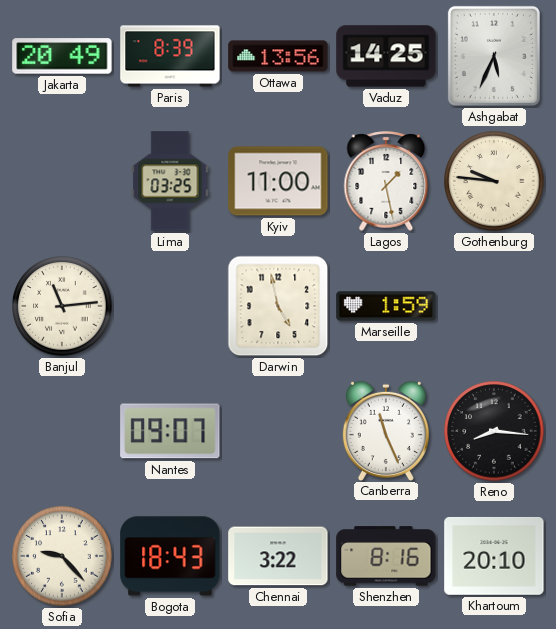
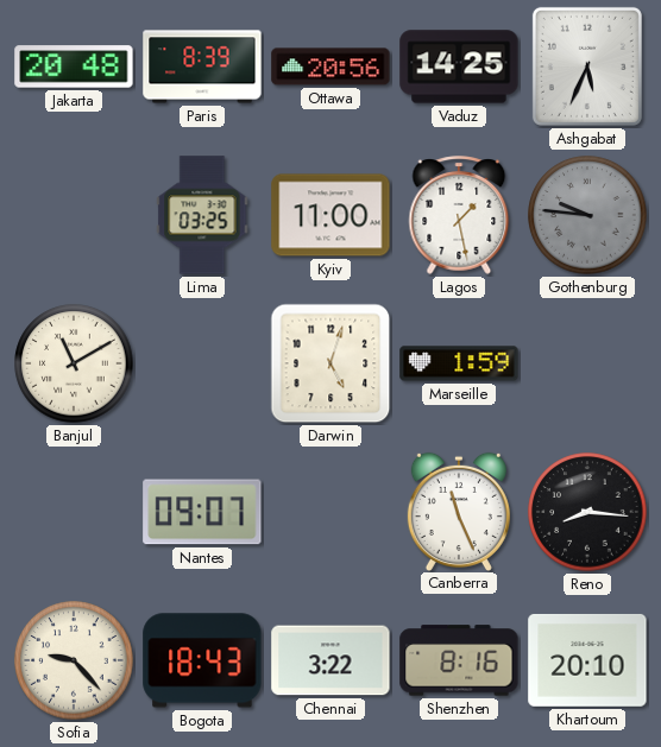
Jakarta: 20:49 -> 20:48
Ottawa: 13:56 -> 20:56
Gothenburg dial: cream -> grey
Banjul: 11:14 -> 11:10
Darwin: 4:58 -> 5:03
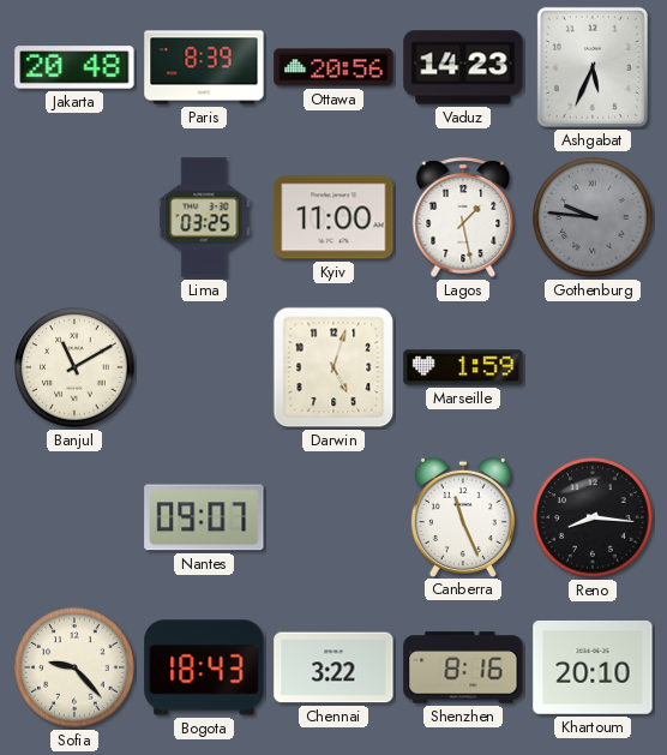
Vaduz: 14:25 -> 14:23
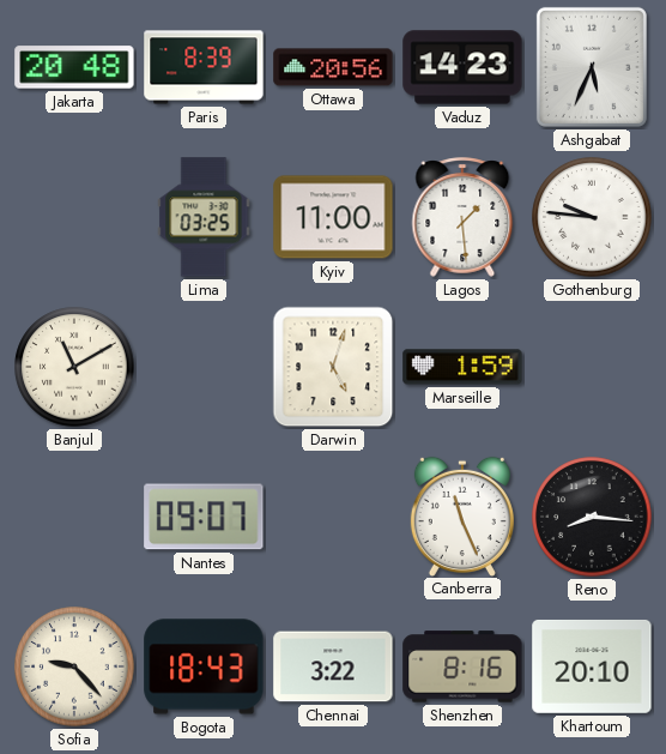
Lagos: 1:28 -> 1:29
Gothenburg dial: grey -> white
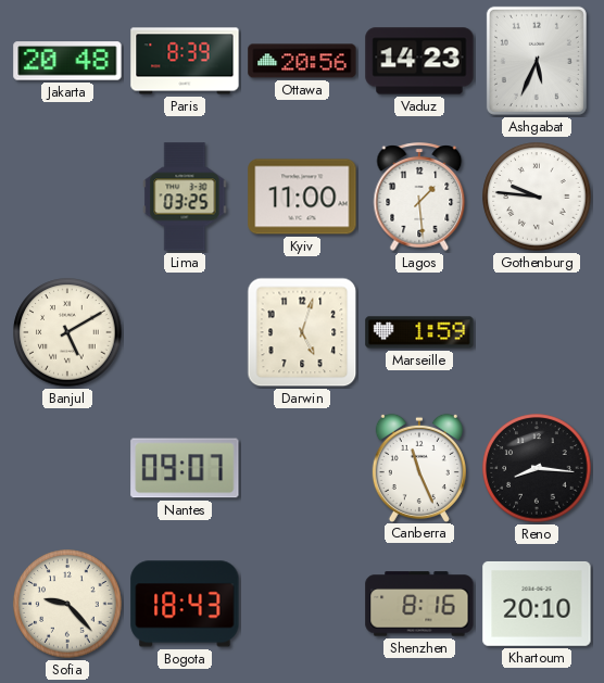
Banjul: 11:10 -> 5:10
Chennai: 3:22 -> none
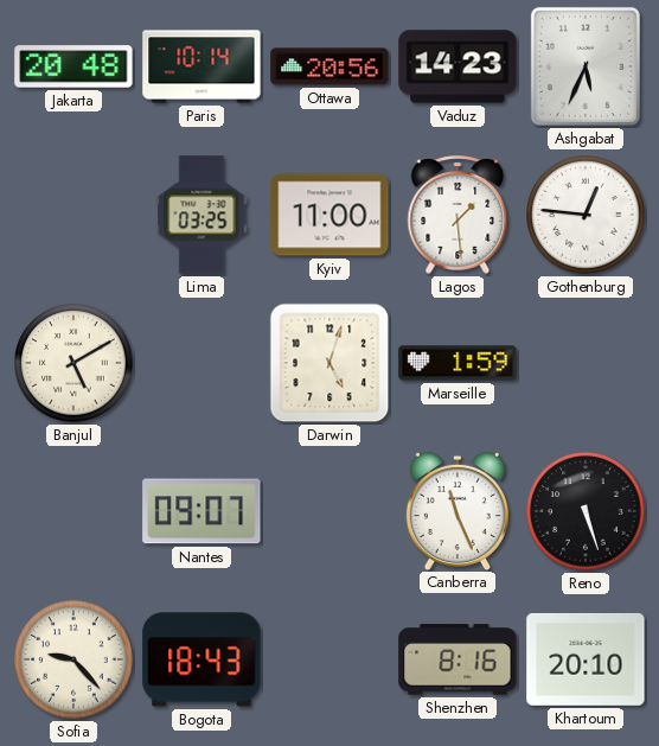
Paris: 8:39 -> 10:14
Gothenburg: 9:46 -> 12:46
Reno: 8:16 -> 5:27
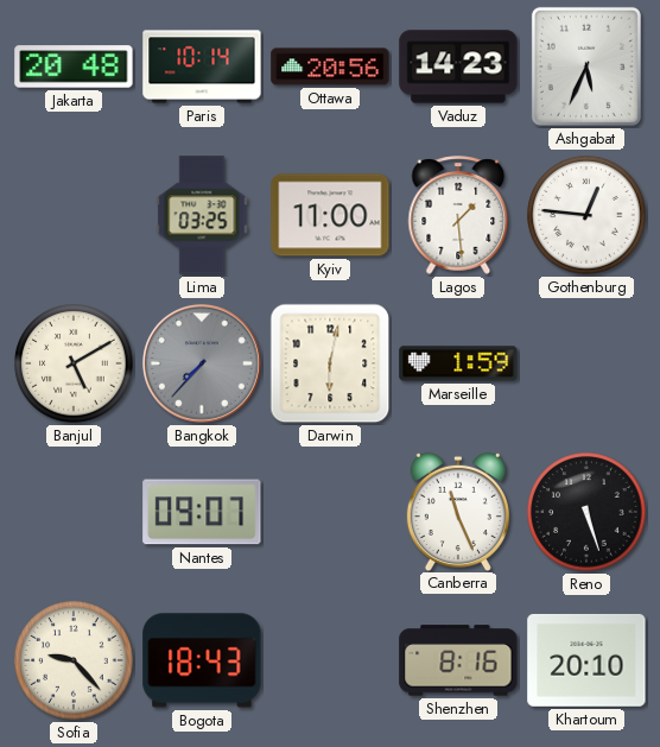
Bangkok: none -> 7:37
Darwin: 5:03 -> 6:02
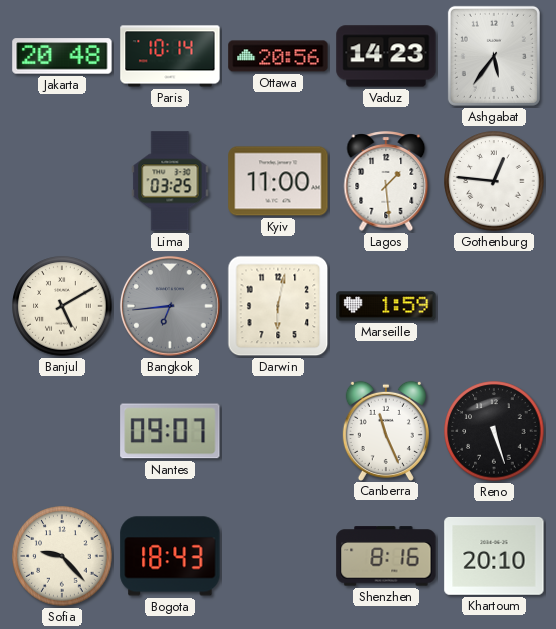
Ashgabat: 5:34 -> 5:36
Bangkok: 7:37 -> 6:44
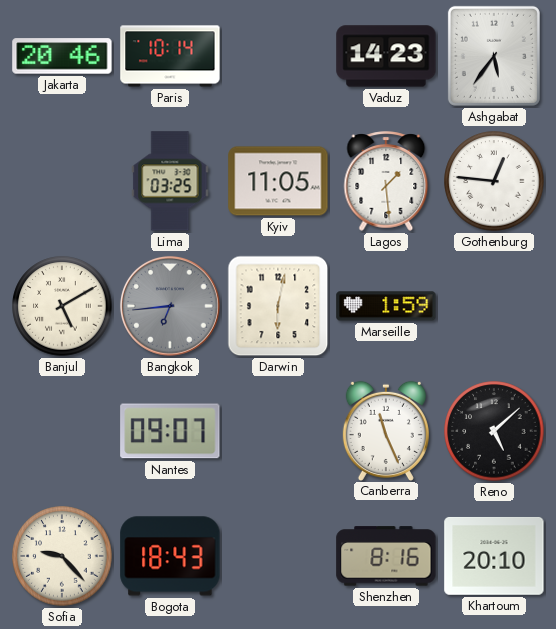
Jakarta: 20:48 -> 20:46
Ottawa: 20:56 -> none
Kyiv: 11:00 -> 11:05
Reno: 5:27 -> 5:08
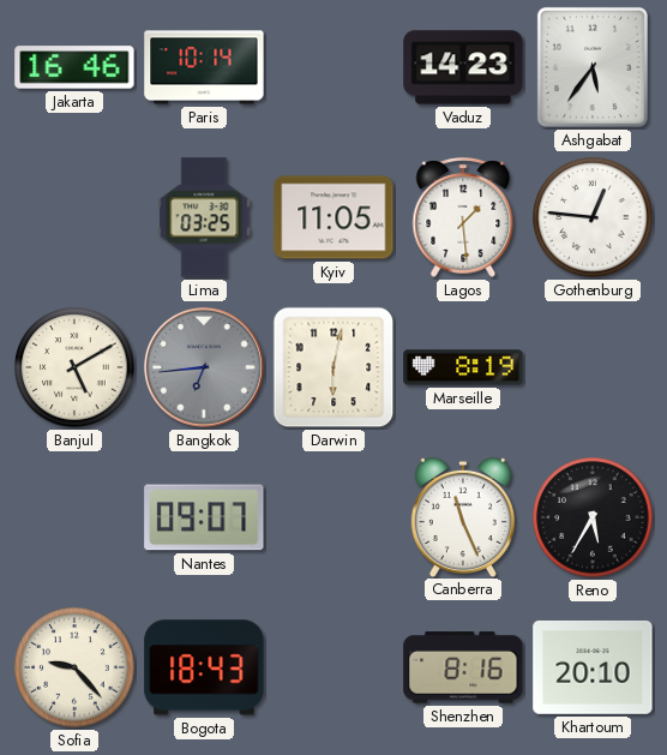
Jakarta: 20:46 -> 16:46
Marseille: 1:59 -> 8:19
Reno: 5:08 -> 5:35
